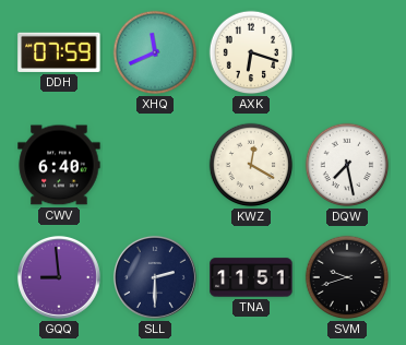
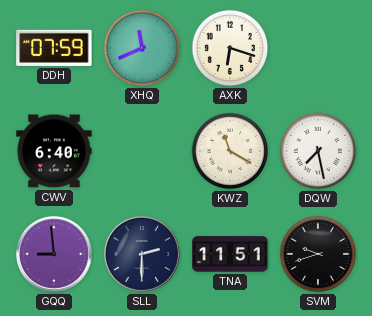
KWZ: 12:20 -> 11:20
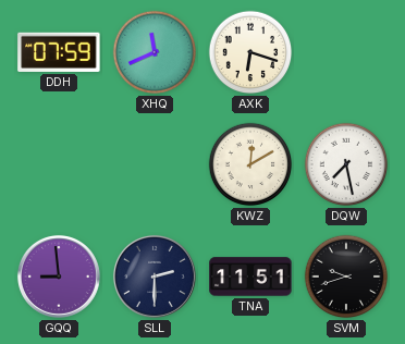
CWV: 6:40 -> none
KWZ: 11:20 -> 12:10
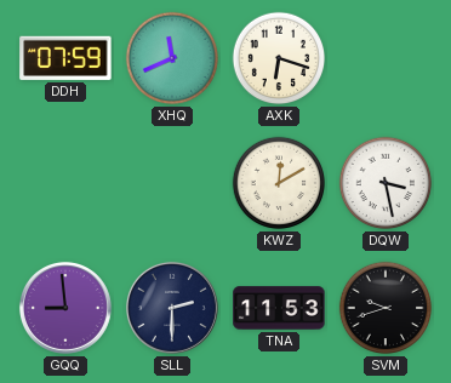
DQW: 7:28 -> 3:28
TNA: 11:51 -> 11:53
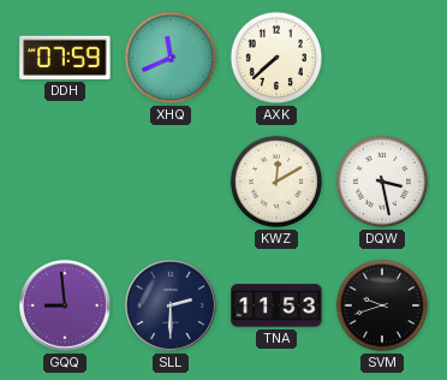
AXK: 6:18 -> 7:38
